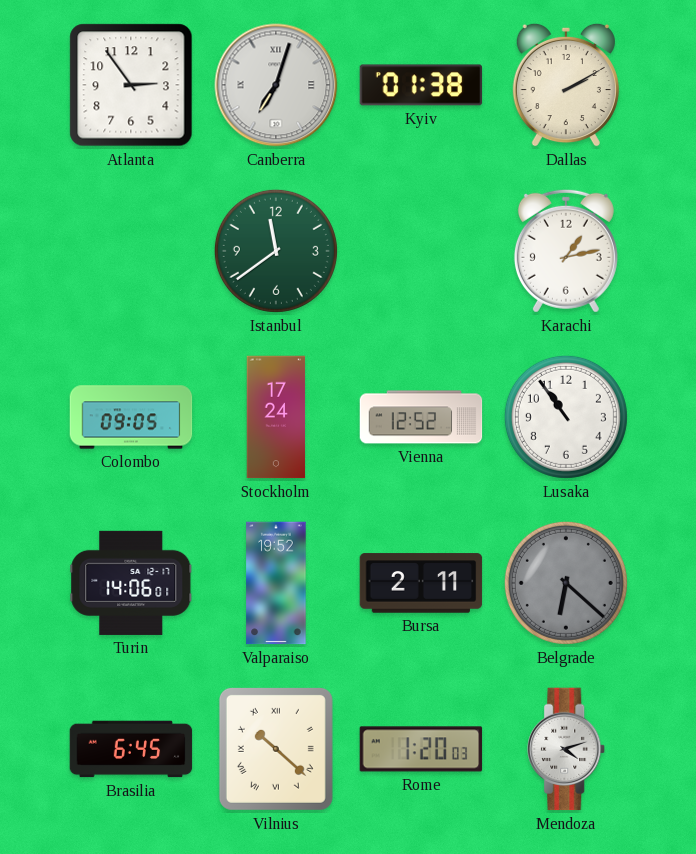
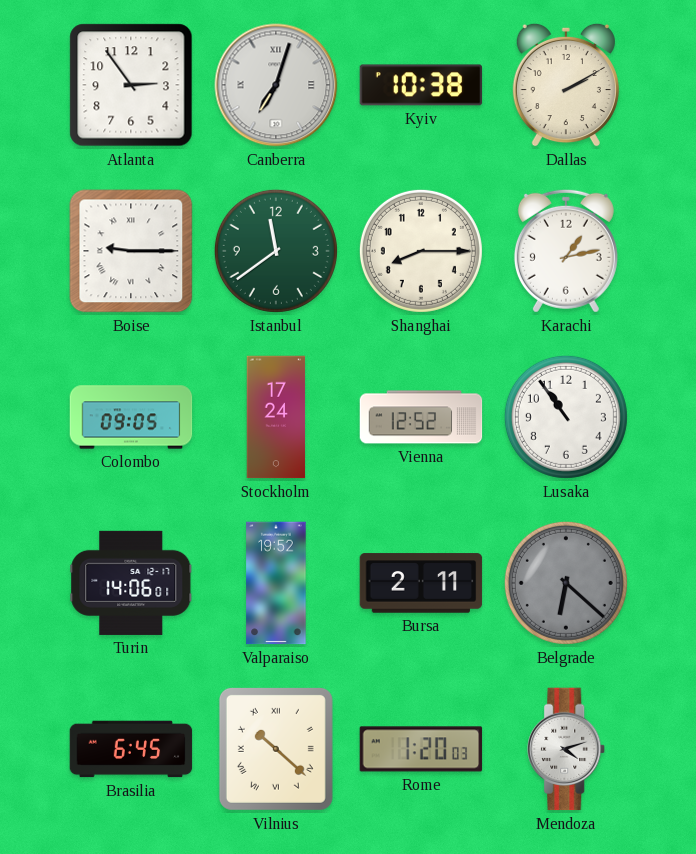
Kyiv: 01:38 -> 10:38
Boise: none -> 9:15
Shanghai: none -> 8:15
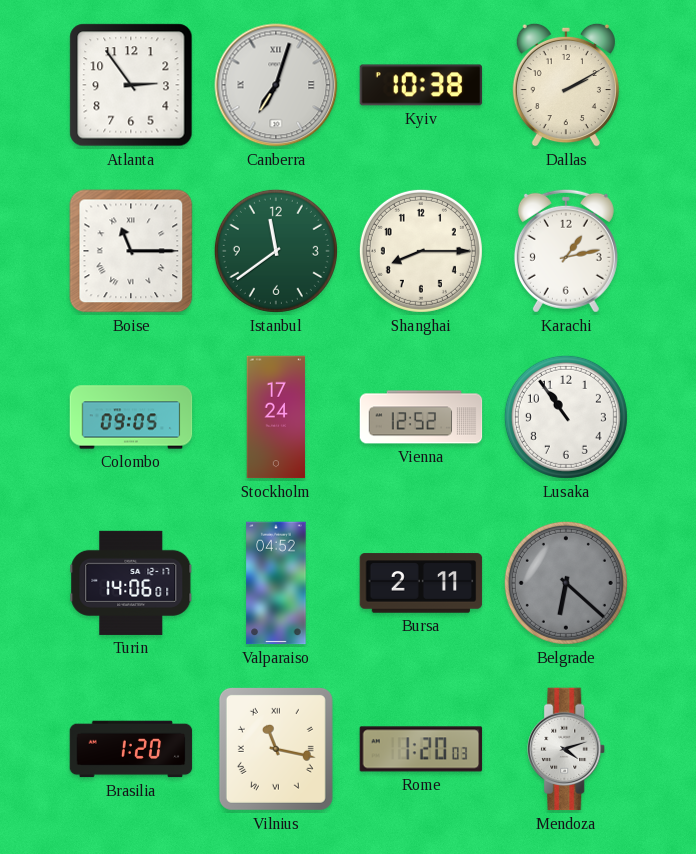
Boise: 9:15 -> 11:15
Valparaiso: 19:52 -> 04:52
Brasilia: 6:45 -> 1:20
Vilnius: 10:22 -> 11:17
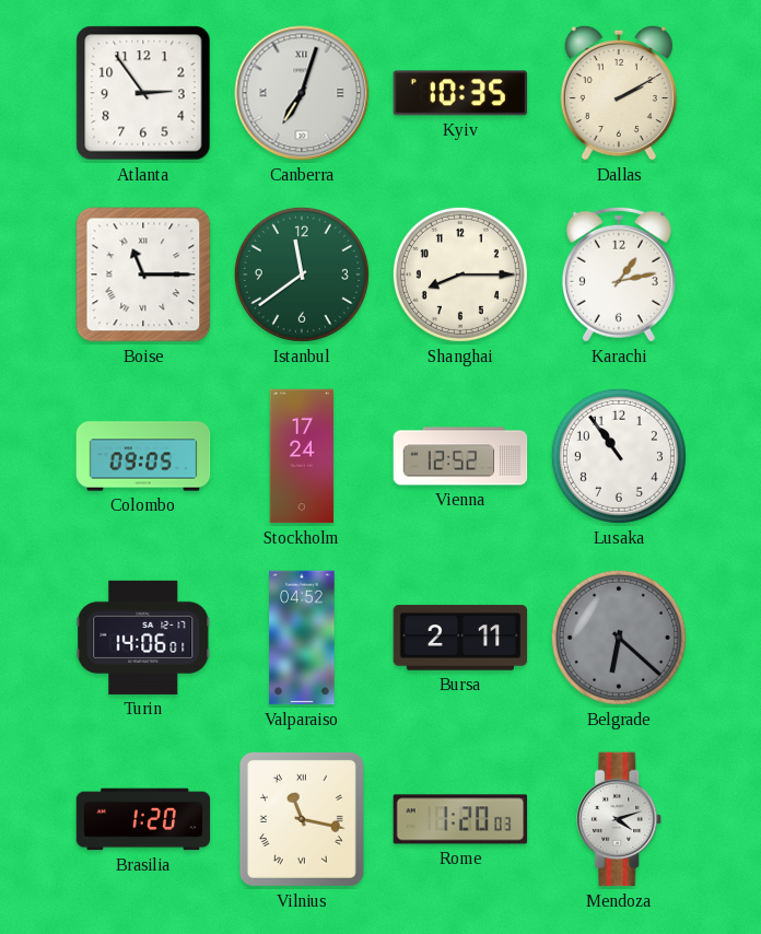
Kyiv: 10:38 -> 10:35
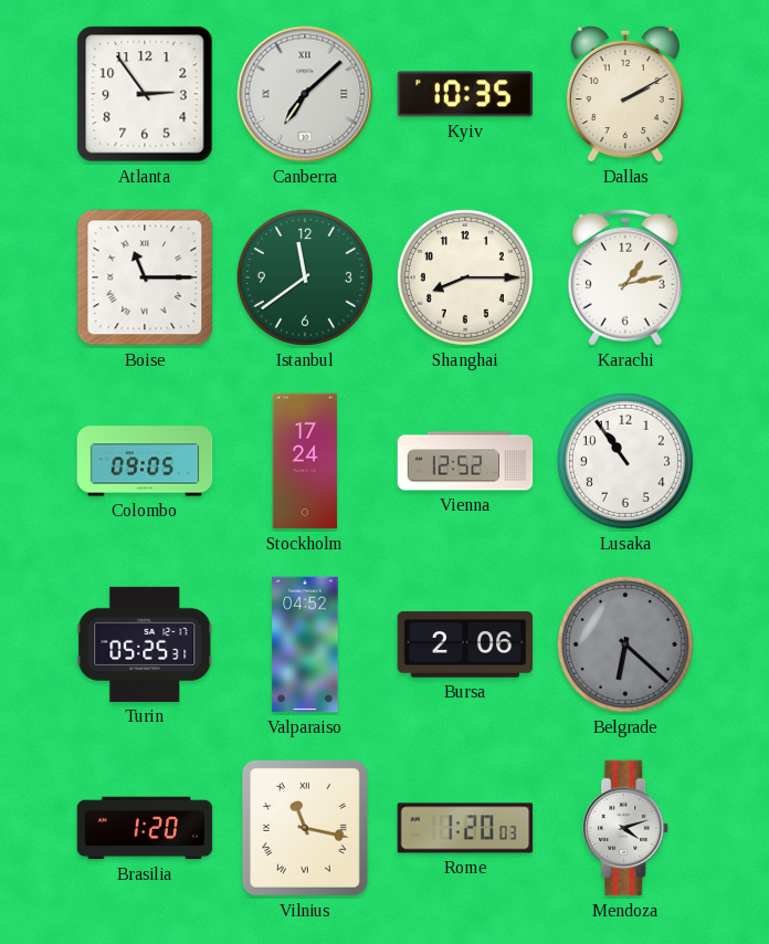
Canberra: 7:03 -> 7:08
Turin: 14:06 -> 05:25
Bursa: 2:11 -> 2:06
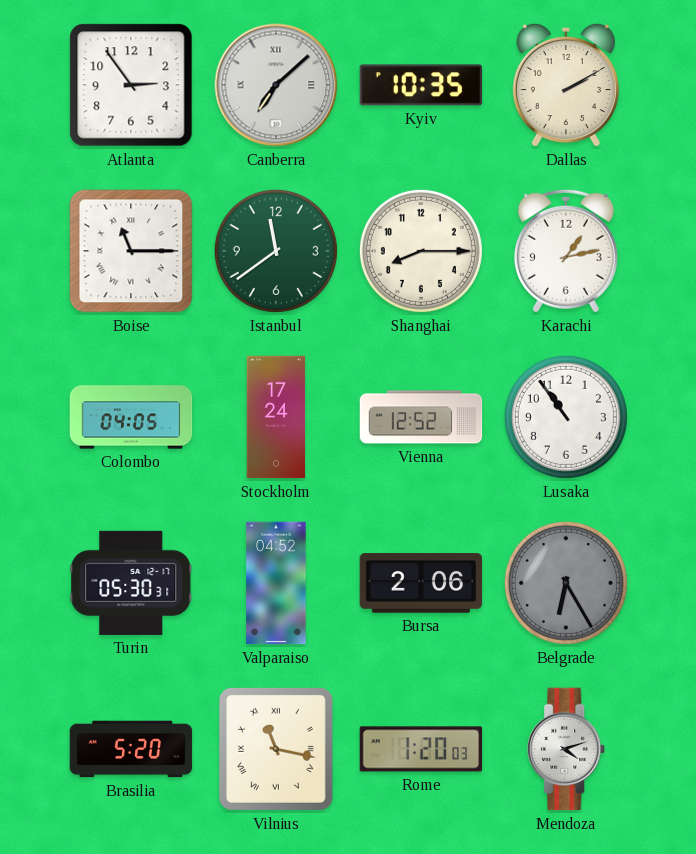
Colombo: 09:05 -> 04:05
Turin: 05:25 -> 05:30
Belgrade: 6:22 -> 6:25
Brasilia: 1:20 -> 5:20
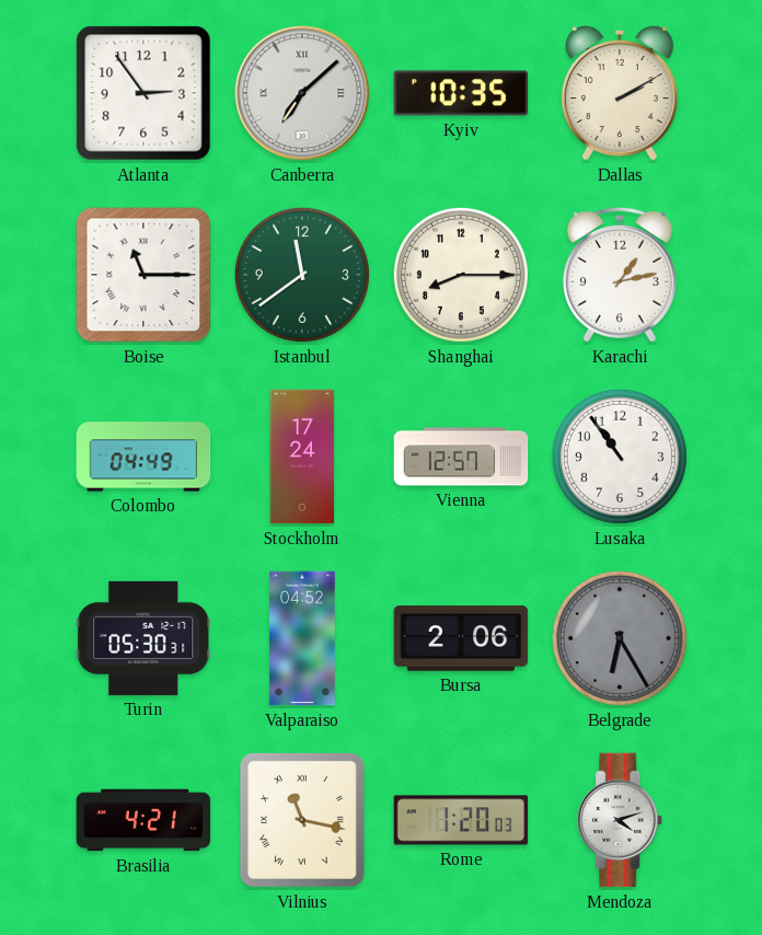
Colombo: 04:05 -> 04:49
Vienna: 12:52 -> 12:57
Brasilia: 5:20 -> 4:21
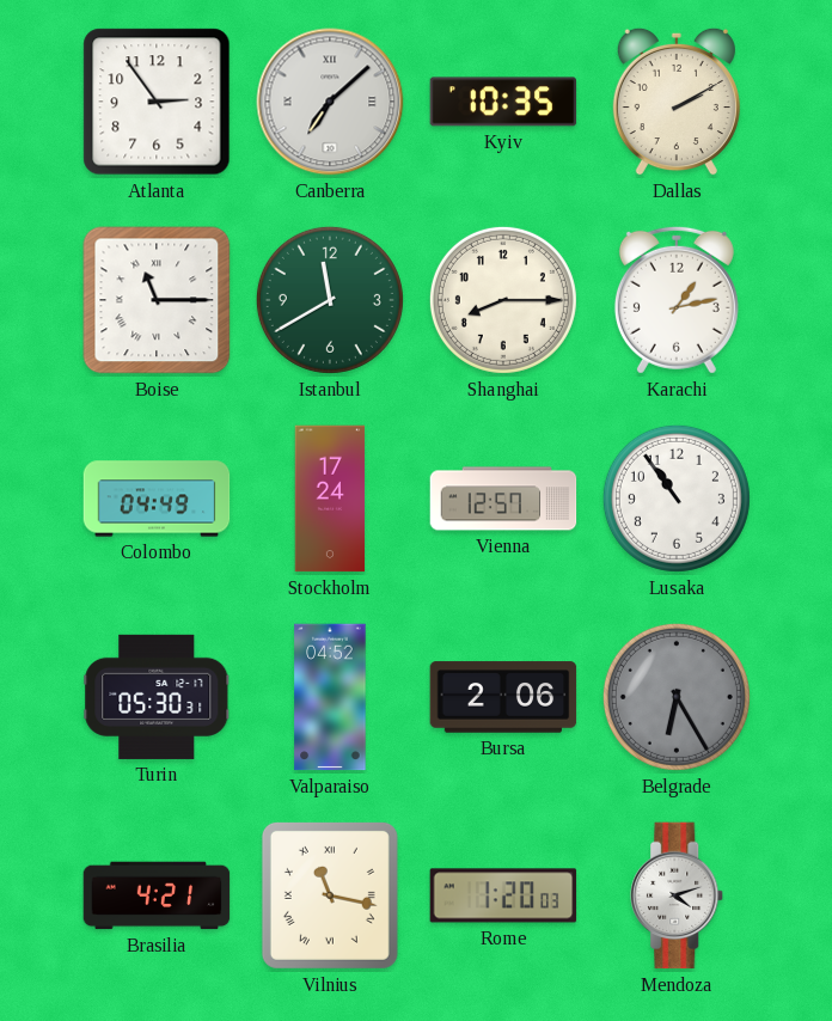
Istanbul: 11:39 -> 11:40
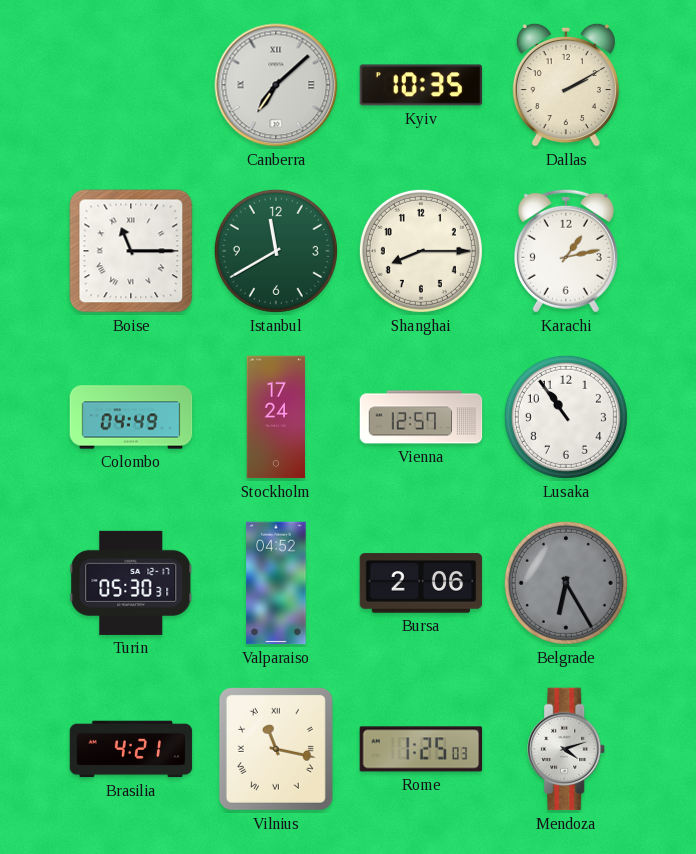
Atlanta: 2:54 -> none
Rome: 1:20 -> 1:25
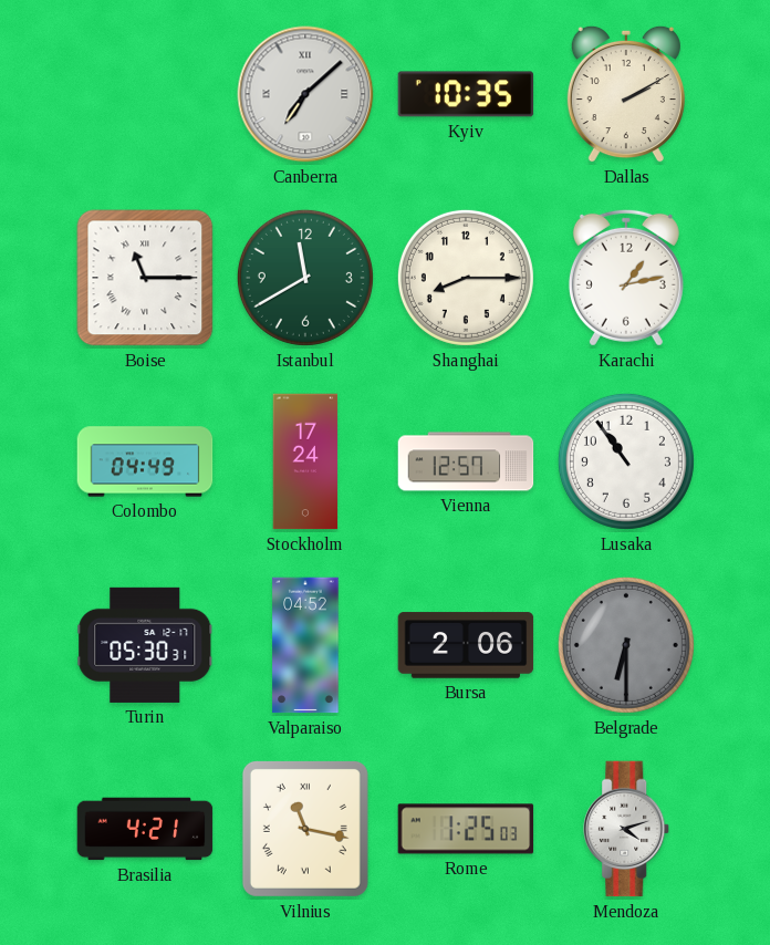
Belgrade: 6:25 -> 6:30
